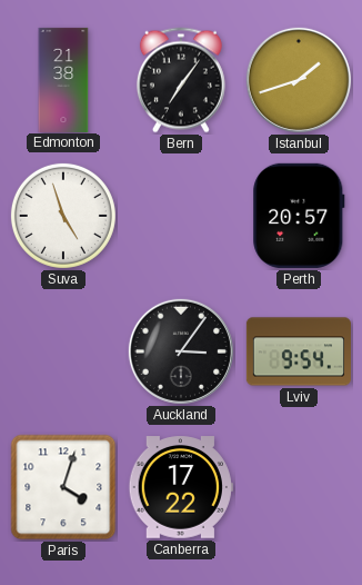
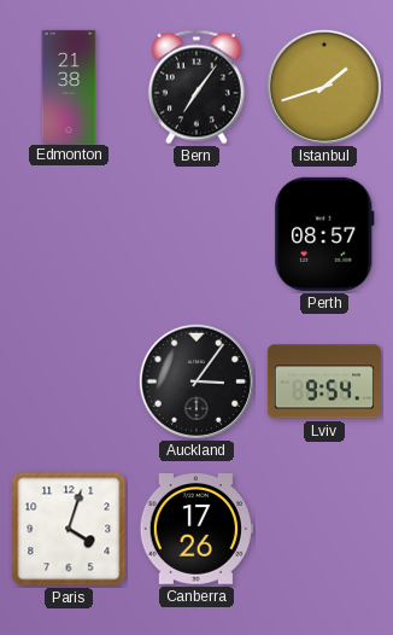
Suva: 4:57 -> none
Perth: 20:57 -> 08:57
Canberra: 17:22 -> 17:26
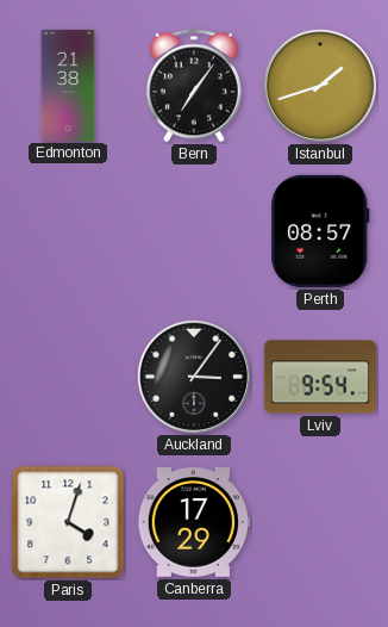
Canberra: 17:26 -> 17:29
